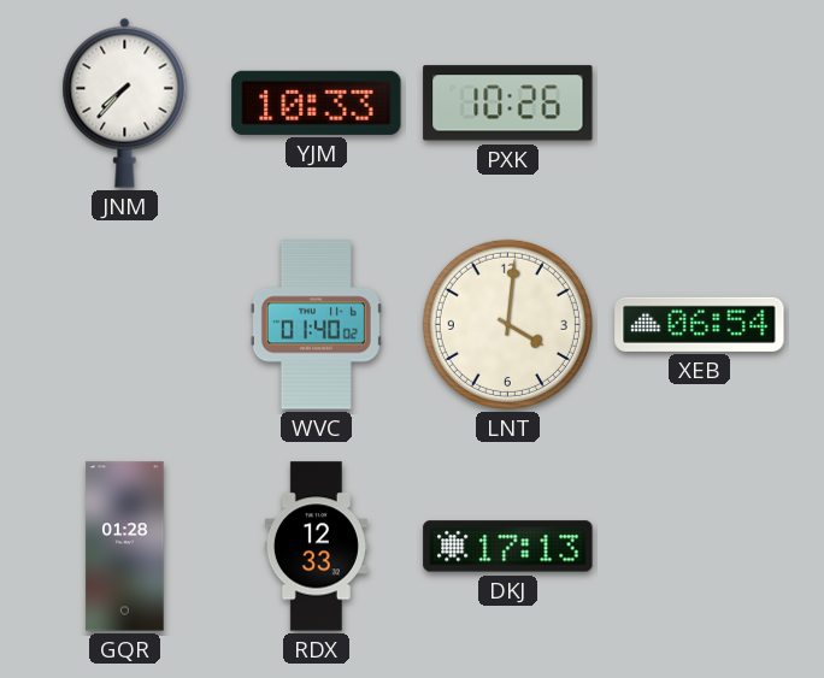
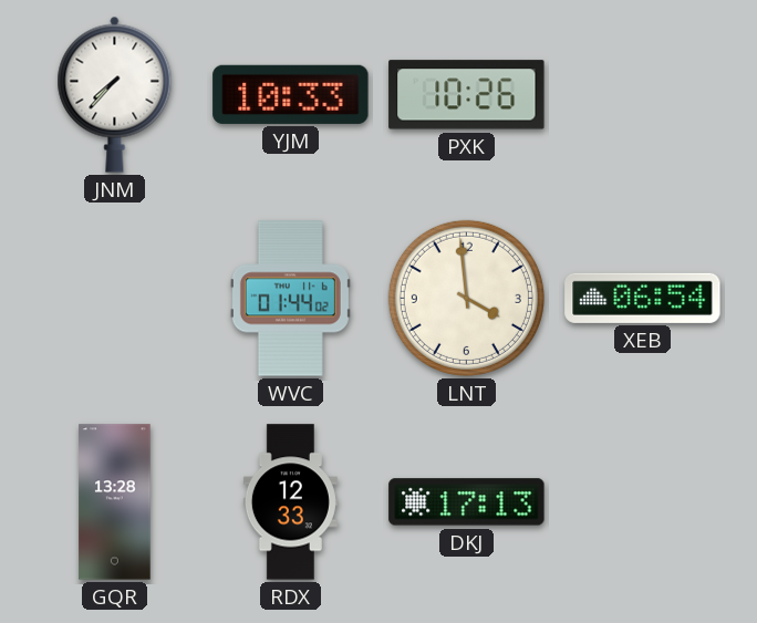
WVC: 01:40 -> 01:44
LNT: 4:01 -> 3:59
GQR: 01:28 -> 13:28
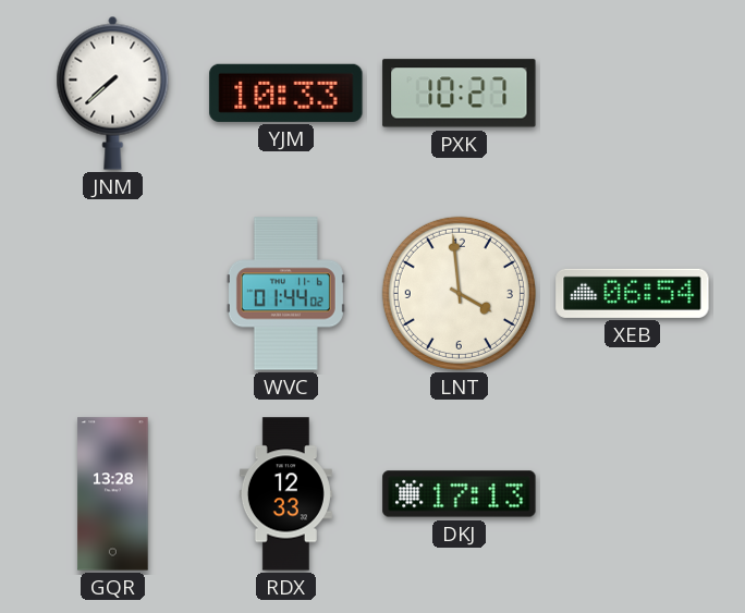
JNM: 7:37 -> 7:38
PXK: 10:26 -> 10:27
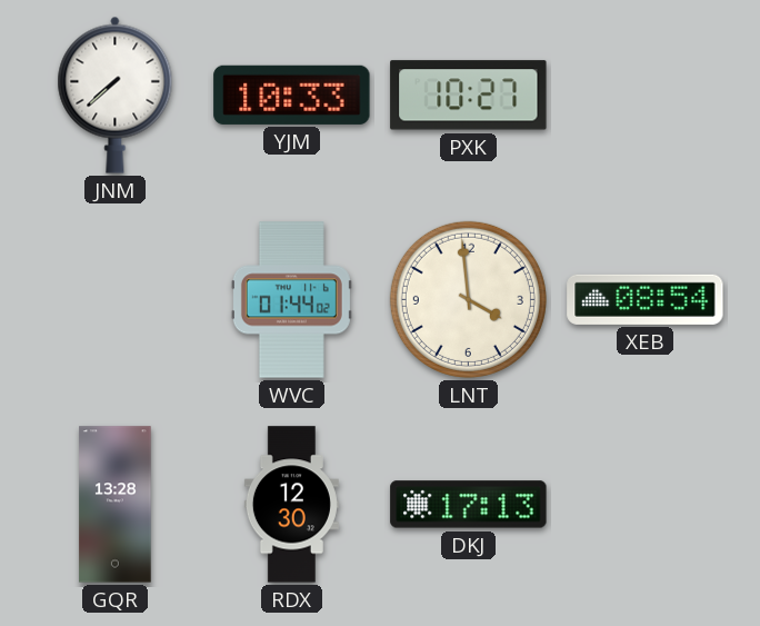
XEB: 06:54 -> 08:54
RDX: 12:33 -> 12:30
